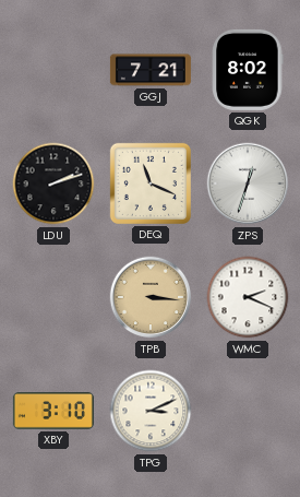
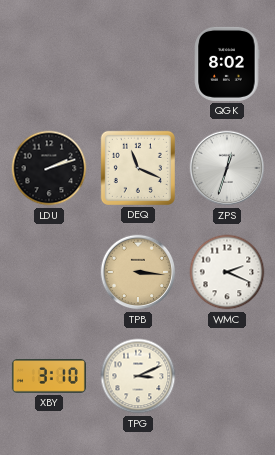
GGJ: 7:21 -> none
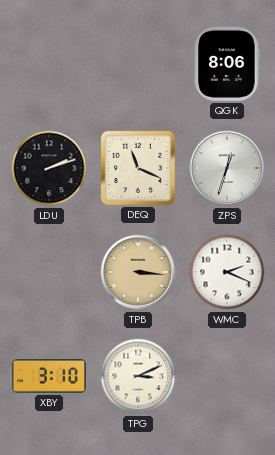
QGK: 8:02 -> 8:06
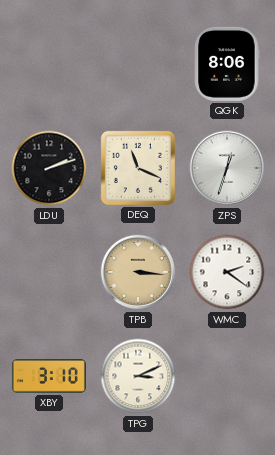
WMC: 2:19 -> 2:21
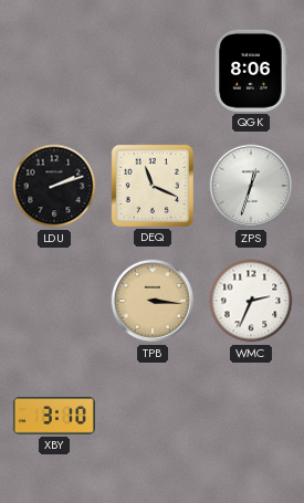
WMC: 2:21 -> 2:34
TPG: 3:11 -> none
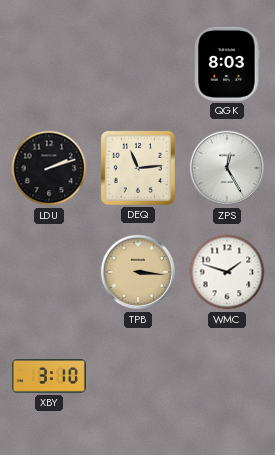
QGK: 8:06 -> 8:03
DEQ: 11:19 -> 11:14
ZPS: 12:33 -> 12:25
WMC: 2:34 -> 1:48
